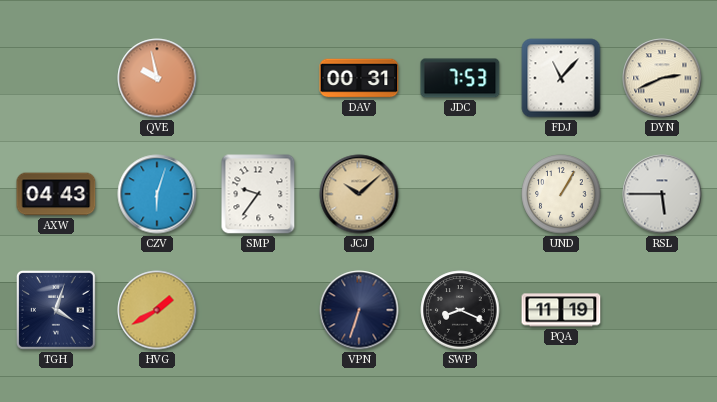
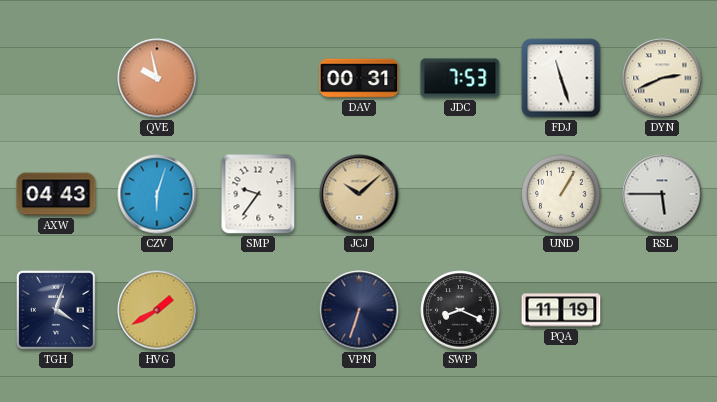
FDJ: 11:07 -> 11:27
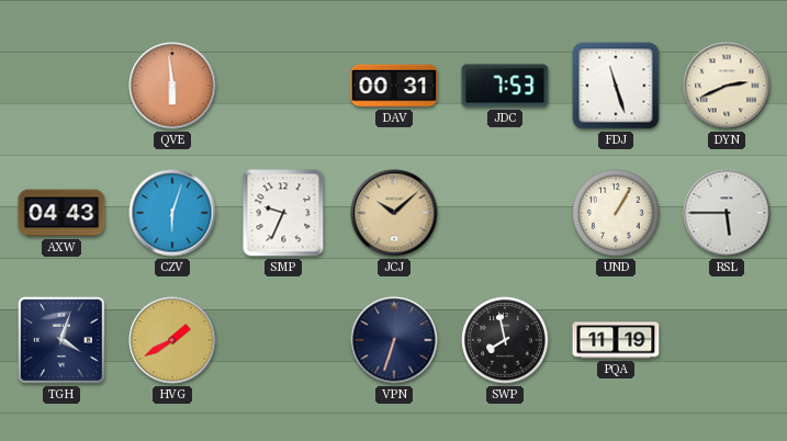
QVE: 9:58 -> 5:59
SMP: 9:36 -> 9:34
SWP: 8:19 -> 7:58
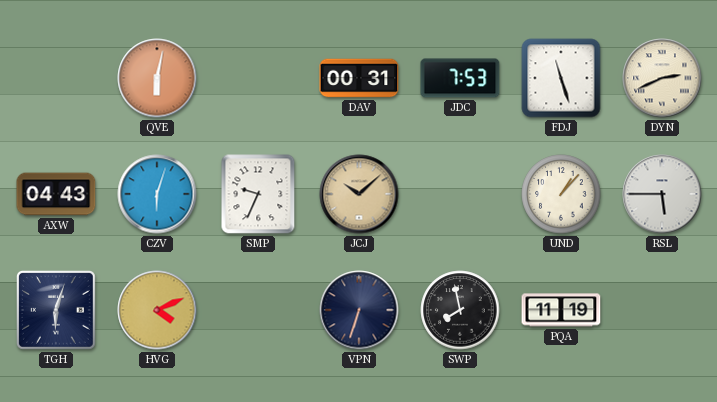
QVE: 5:59 -> 6:02
UND: 1:05 -> 1:07
TGH: 4:03 -> 6:03
HVG: 1:40 -> 4:11
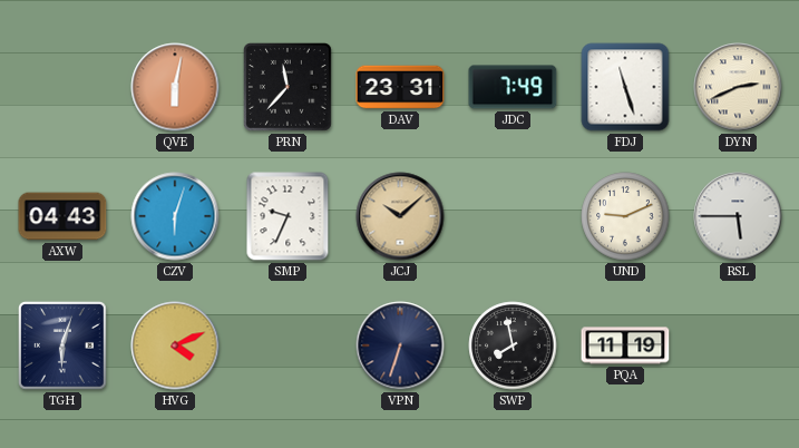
PRN: none -> 11:37
DAV: 00:31 -> 23:31
JDC: 7:53 -> 7:49
UND: 1:07 -> 9:11
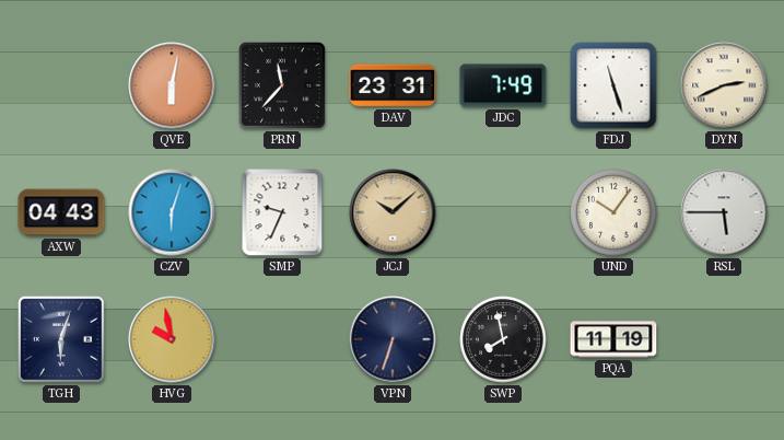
UND: 9:11 -> 10:06
HVG: 4:11 -> 9:58
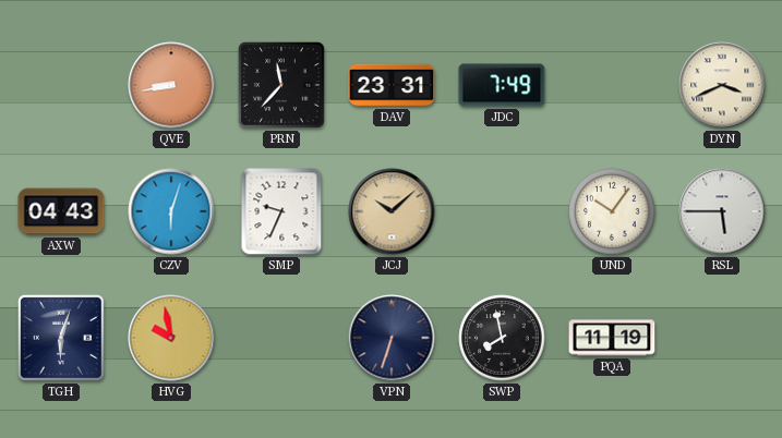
QVE: 6:02 -> 8:43
FDJ: 11:27 -> none
DYN: 2:41 -> 3:41
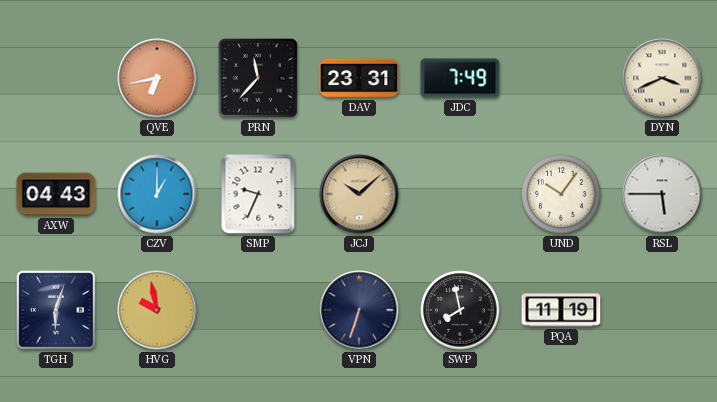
QVE: 8:43 -> 6:43
CZV: 6:03 -> 1:00
